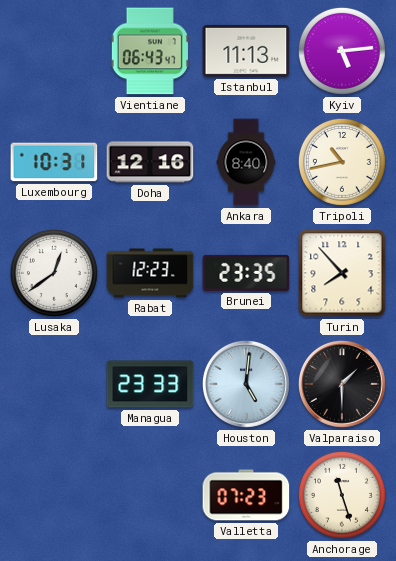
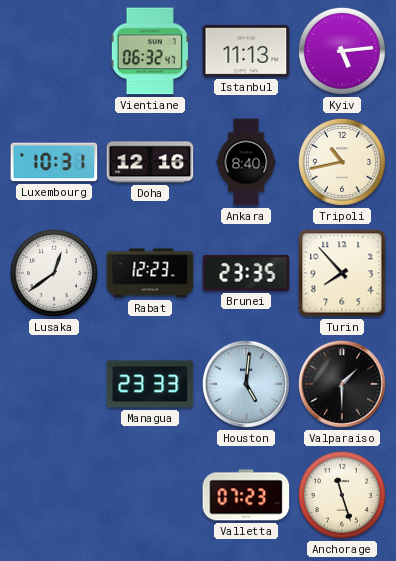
Vientiane: 06:43 -> 06:32
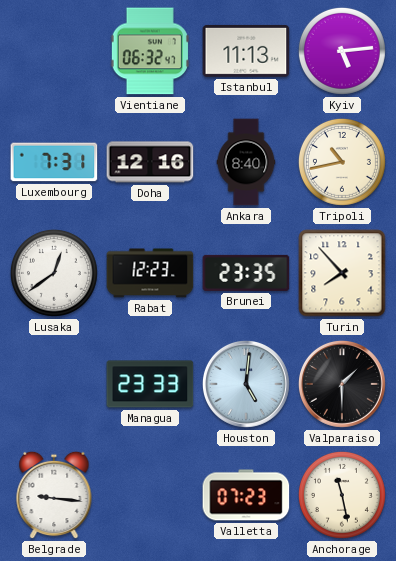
Luxembourg: 10:31 -> 7:31
Belgrade: none -> 9:16
Anchorage: 11:27 -> 11:28
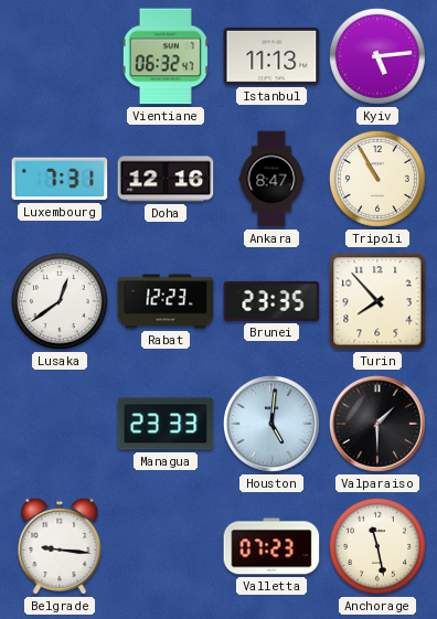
Ankara: 8:40 -> 8:47
Tripoli: 10:43 -> 10:55
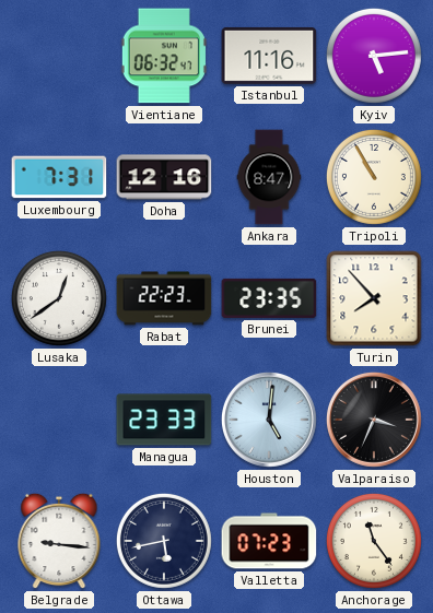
Istanbul: 11:13 -> 11:16
Rabat: 12:23 -> 22:23
Valparaiso: 1:30 -> 3:34
Ottawa: none -> 5:43
Anchorage: 11:28 -> 11:24
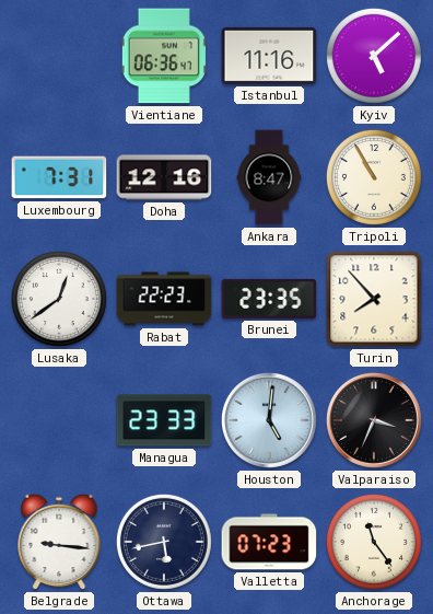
Vientiane: 06:32 -> 06:36
Kyiv: 5:14 -> 5:08
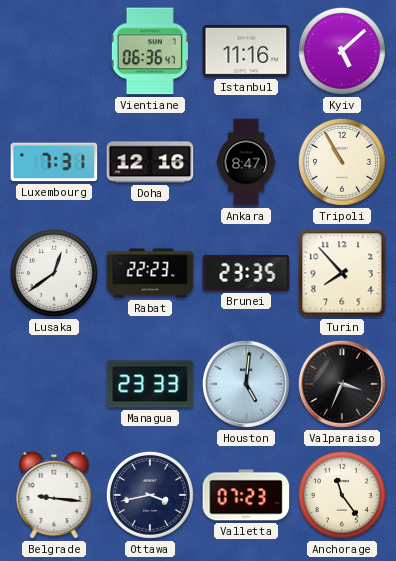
Ottawa: 5:43 -> 3:43
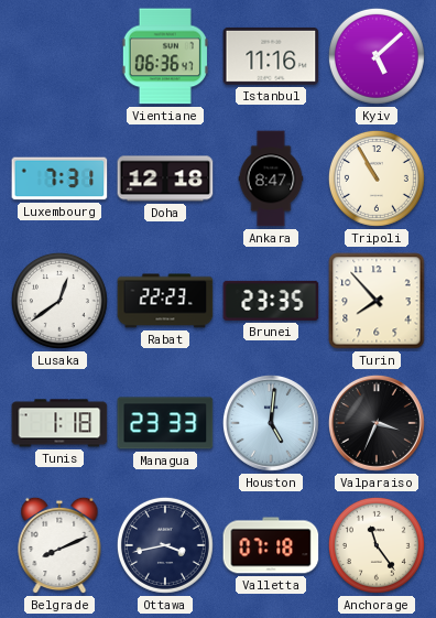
Doha: 12:16 -> 12:18
Tunis: none -> 1:18
Belgrade: 9:16 -> 8:11
Valletta: 07:23 -> 07:18
